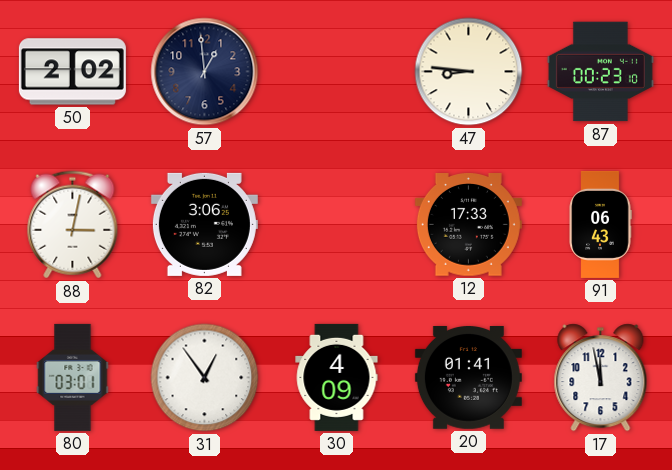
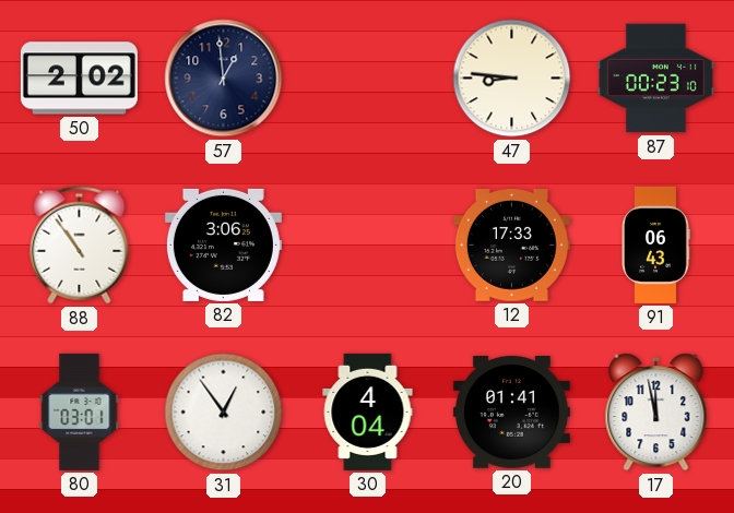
88: 3:02 -> 10:54
30: 4:09 -> 4:04
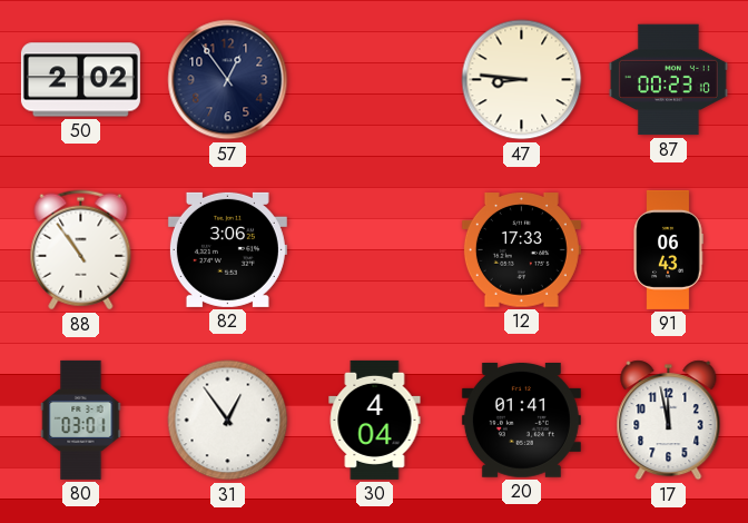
57: 12:59 -> 12:54
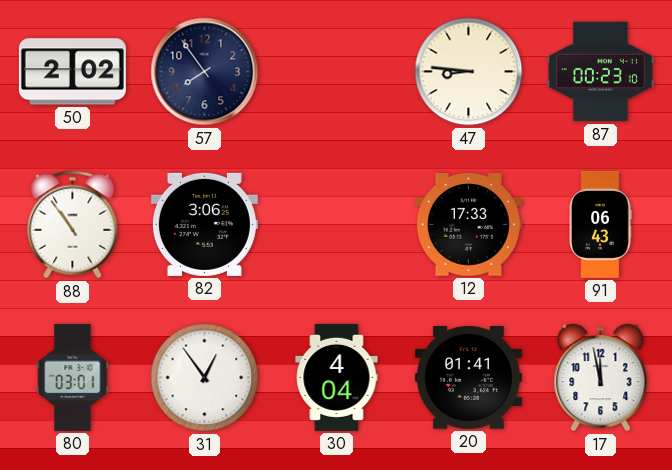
57: 12:54 -> 7:54
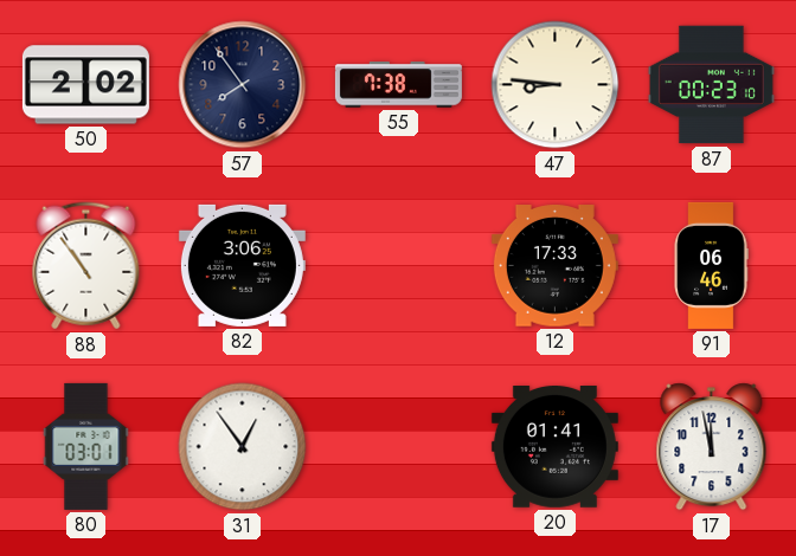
55: none -> 7:38
91: 06:43 -> 06:46
30: 4:04 -> none
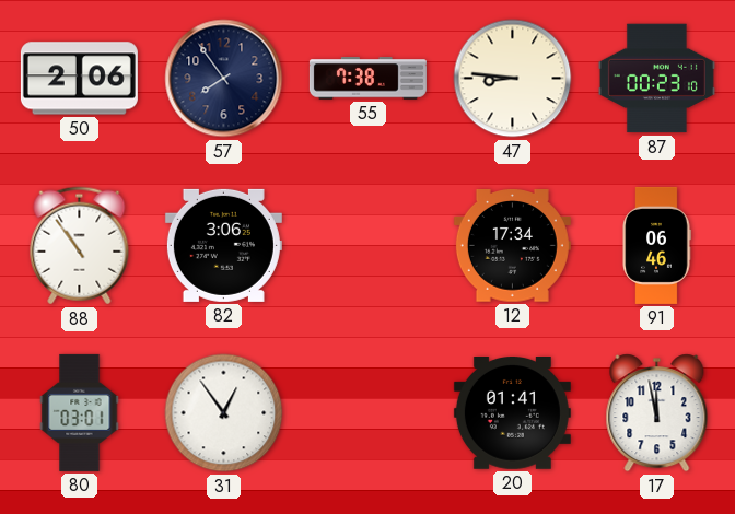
50: 2:02 -> 2:06
12: 17:33 -> 17:34
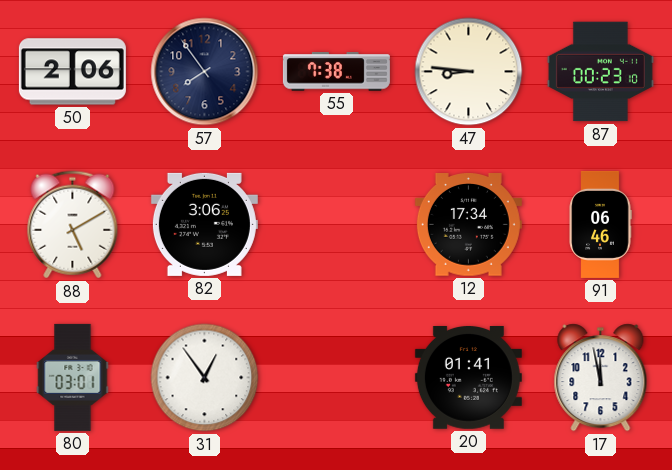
88: 10:54 -> 5:10
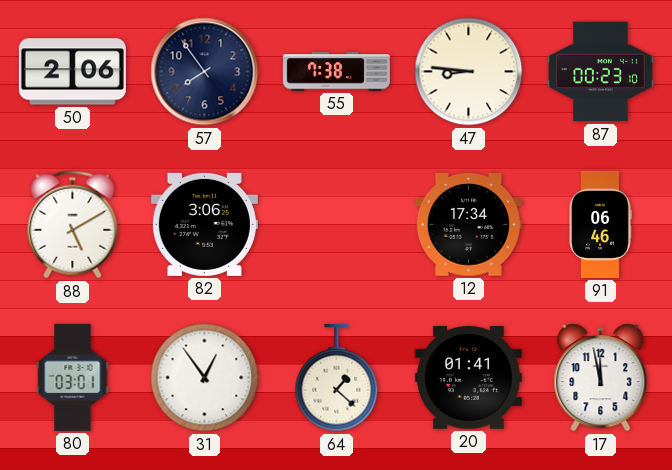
64: none -> 1:22
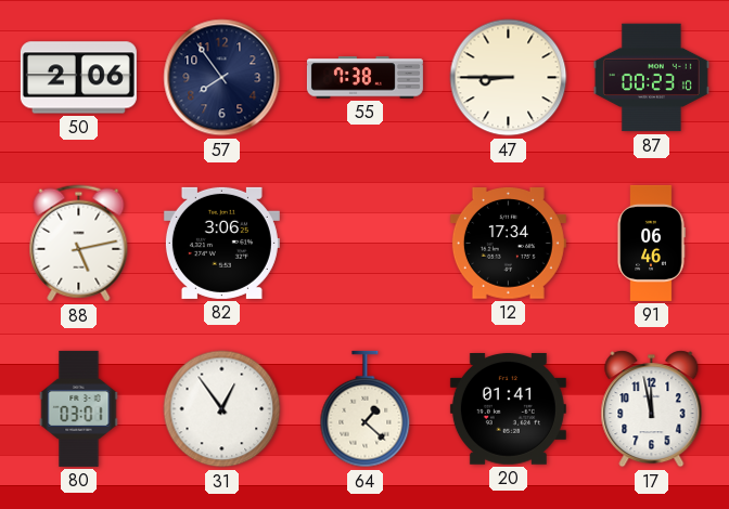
47: 8:46 -> 8:45
88: 5:10 -> 5:13
